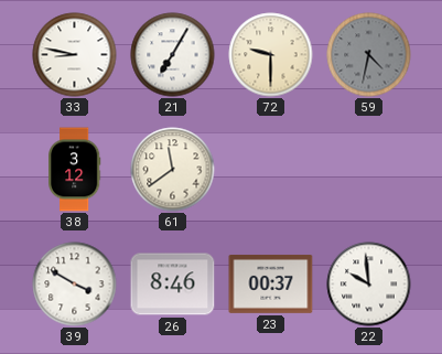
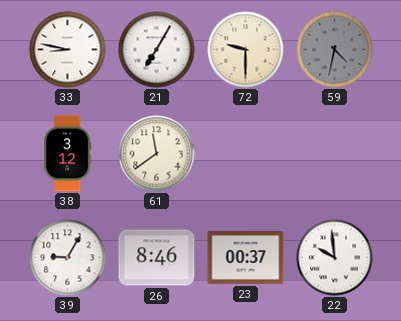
39: 3:50 -> 9:05
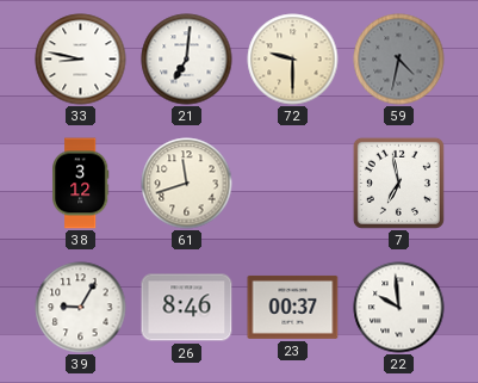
21: 7:05 -> 7:01
61: 11:39 -> 11:42
7: none -> 6:58
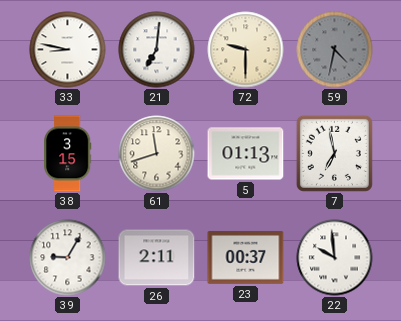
38: 3:12 -> 3:15
5: none -> 01:13
26: 8:46 -> 2:11
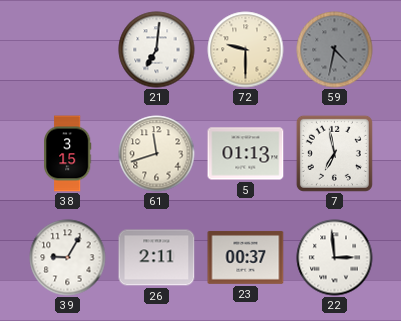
33: 8:47 -> none
22: 9:59 -> 2:59
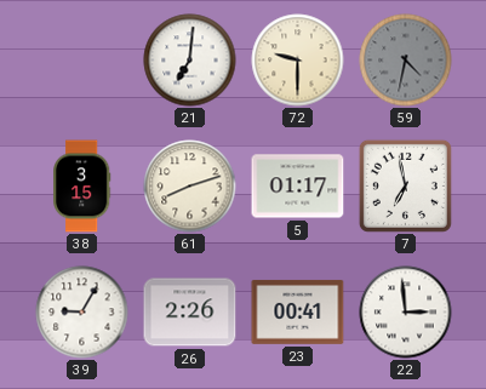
61: 11:42 -> 8:12
5: 01:13 -> 01:17
26: 2:11 -> 2:26
23: 00:37 -> 00:41
